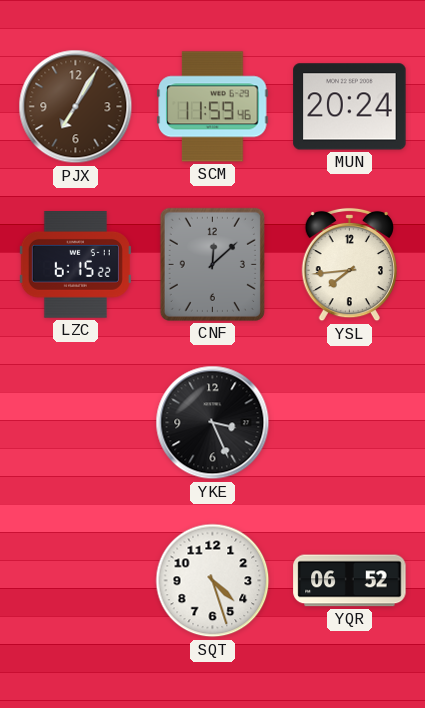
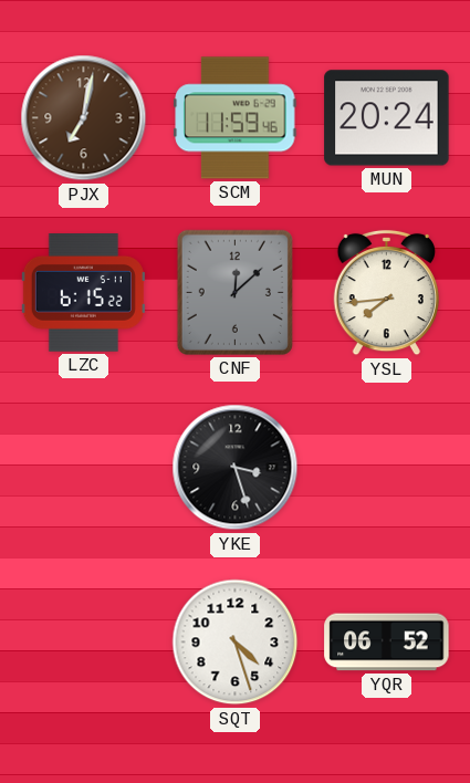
PJX: 7:05 -> 7:02
YKE: 3:26 -> 3:27
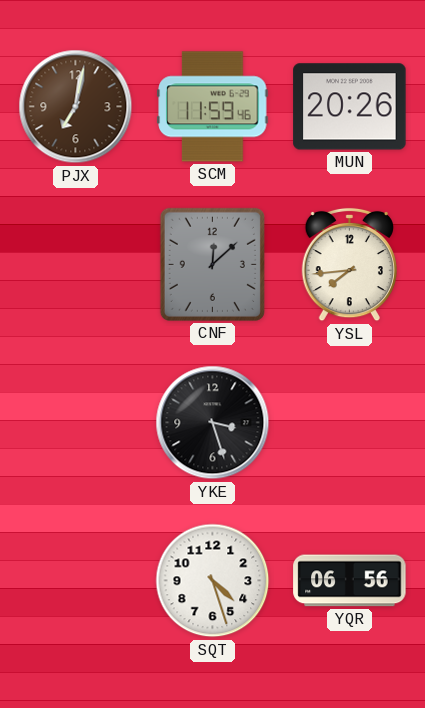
MUN: 20:24 -> 20:26
LZC: 6:15 -> none
YQR: 06:52 -> 06:56
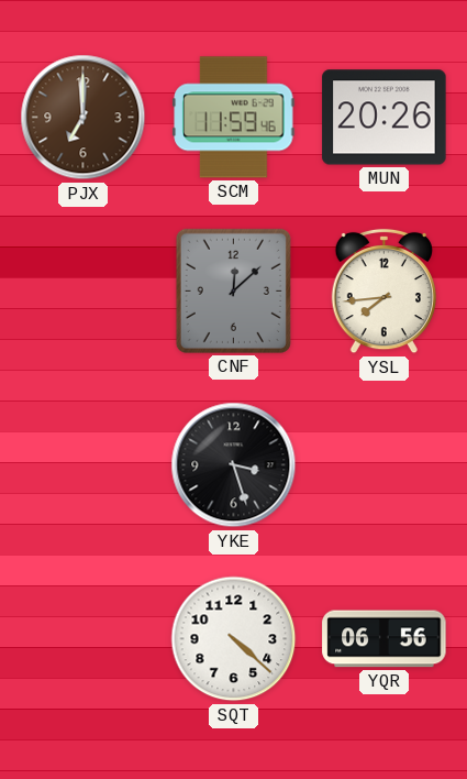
PJX: 7:02 -> 7:00
SQT: 4:27 -> 4:22
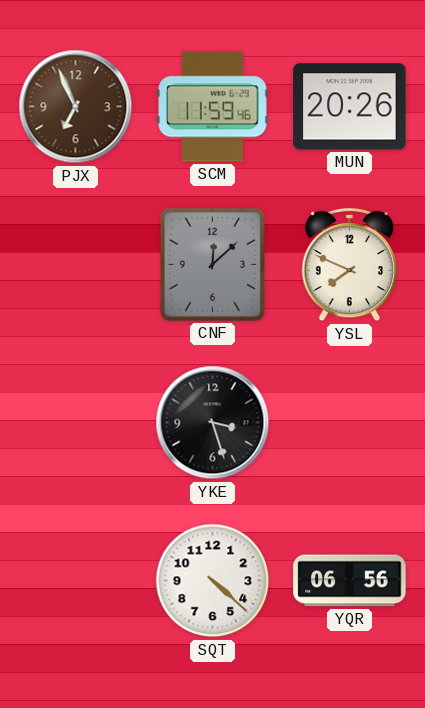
PJX: 7:00 -> 6:56
YSL: 7:44 -> 7:49
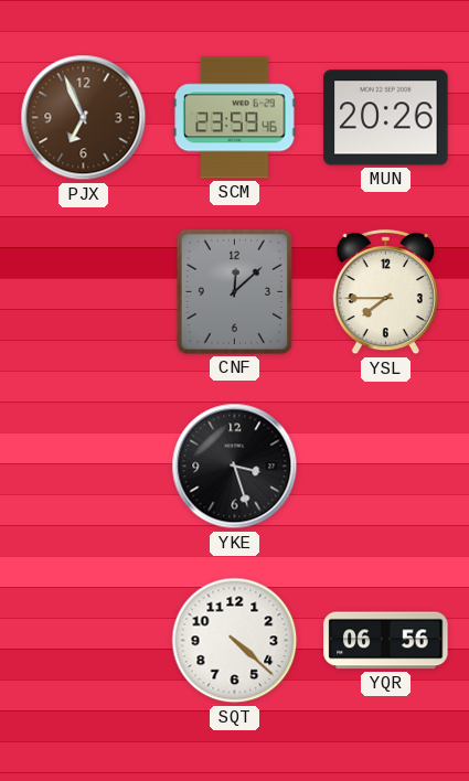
SCM: 11:59 -> 23:59
YSL: 7:49 -> 7:45
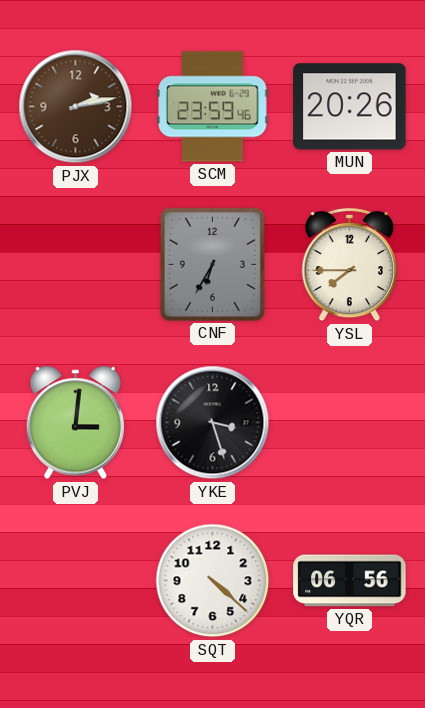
PJX: 6:56 -> 2:13
CNF: 12:08 -> 6:35
PVJ: none -> 3:01
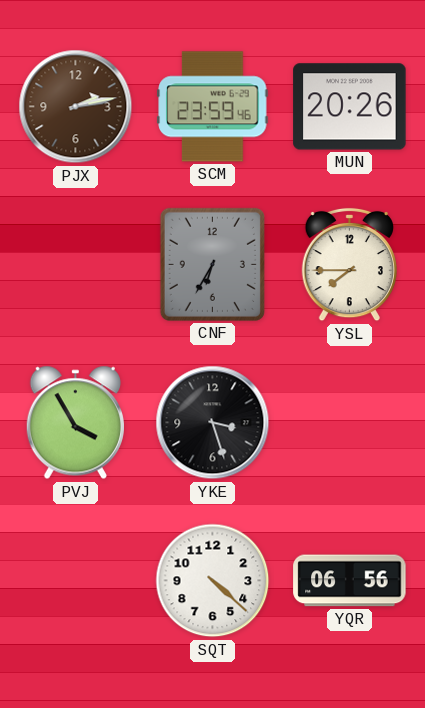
PVJ: 3:01 -> 3:55
